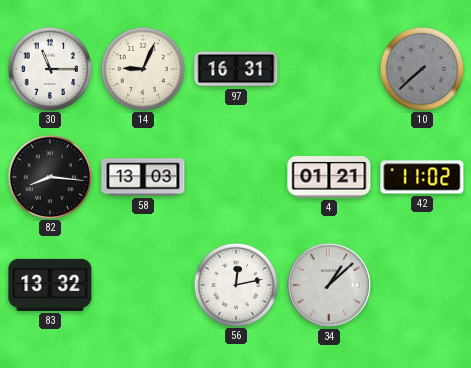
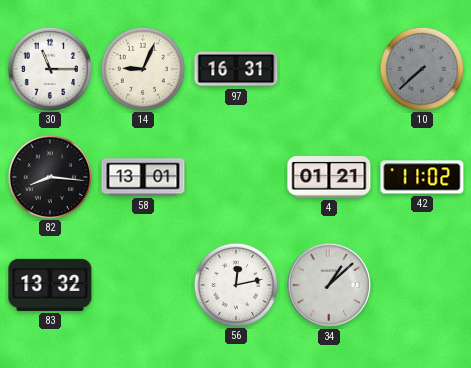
58: 13:03 -> 13:01
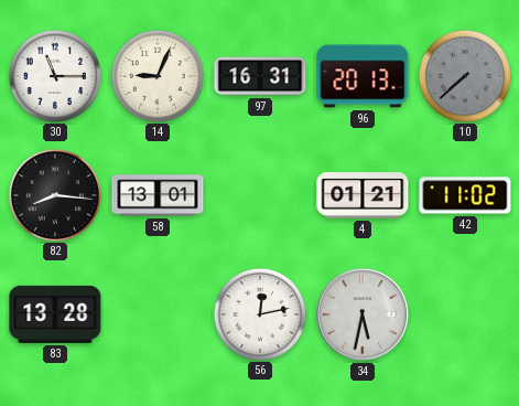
96: none -> 20:13
83: 13:32 -> 13:28
34: 1:08 -> 5:32
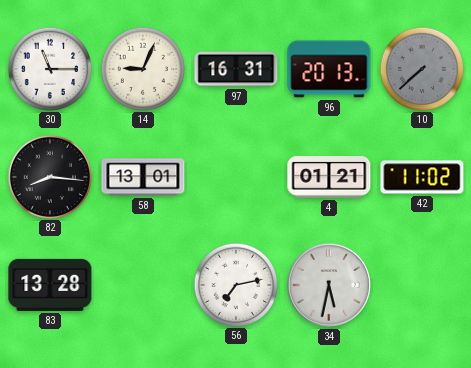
56: 12:13 -> 7:13
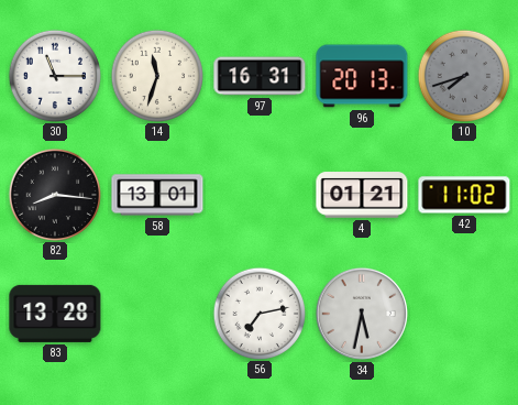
14: 9:04 -> 11:33
10: 7:38 -> 7:42
